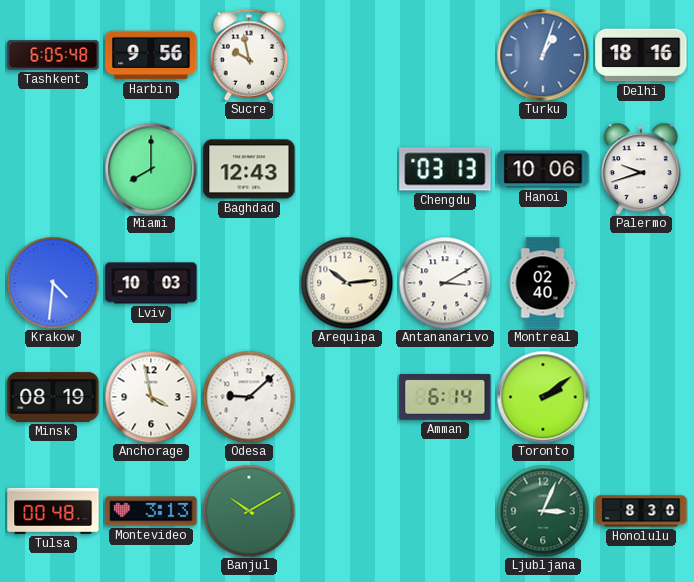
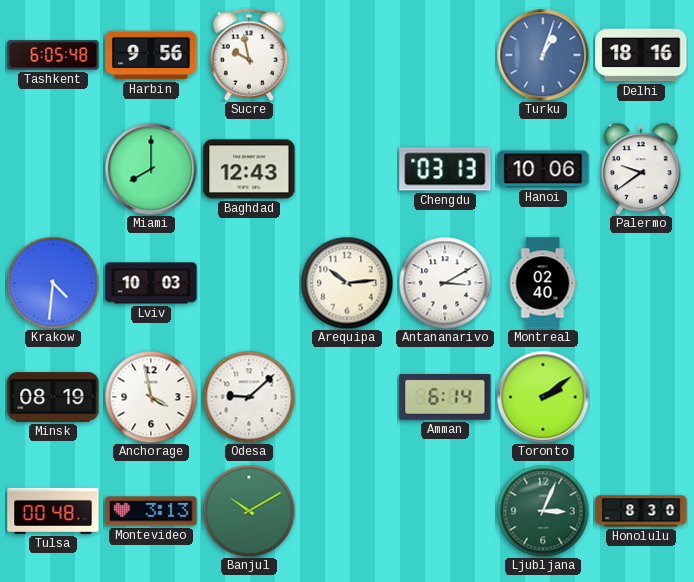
Palermo: 9:42 -> 9:39
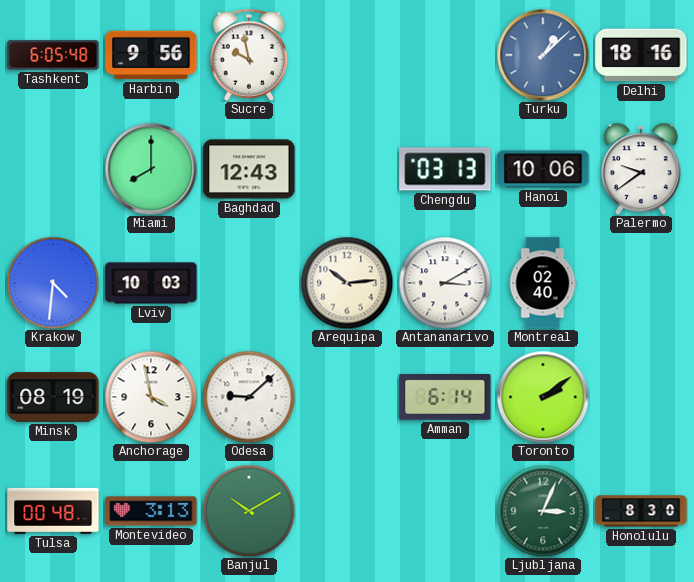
Turku: 1:03 -> 1:08
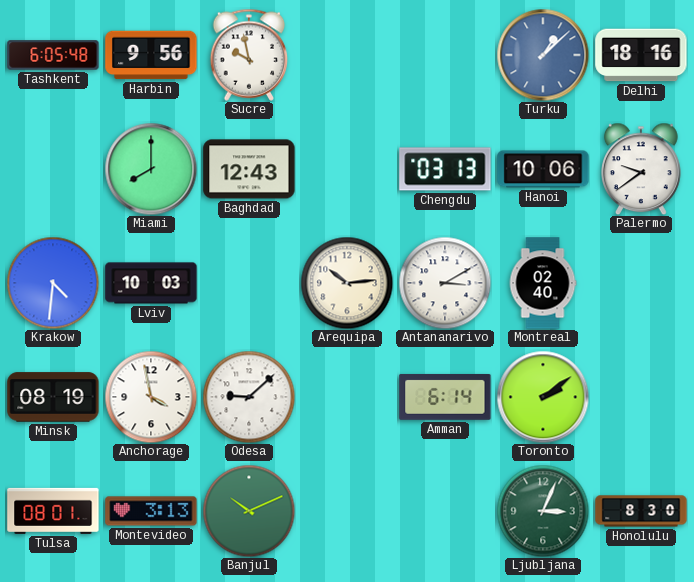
Tulsa: 00:48 -> 08:01
Banjul: 10:10 -> 10:11
